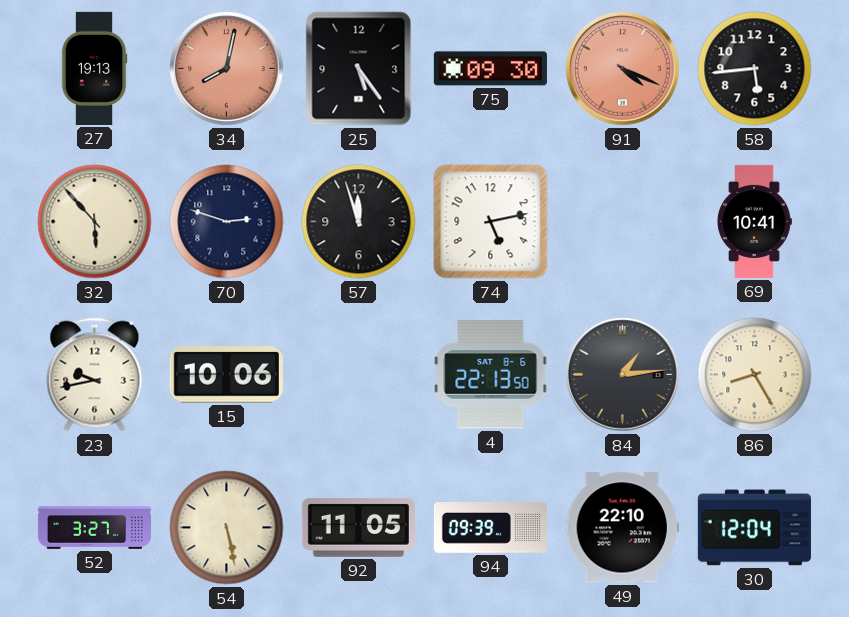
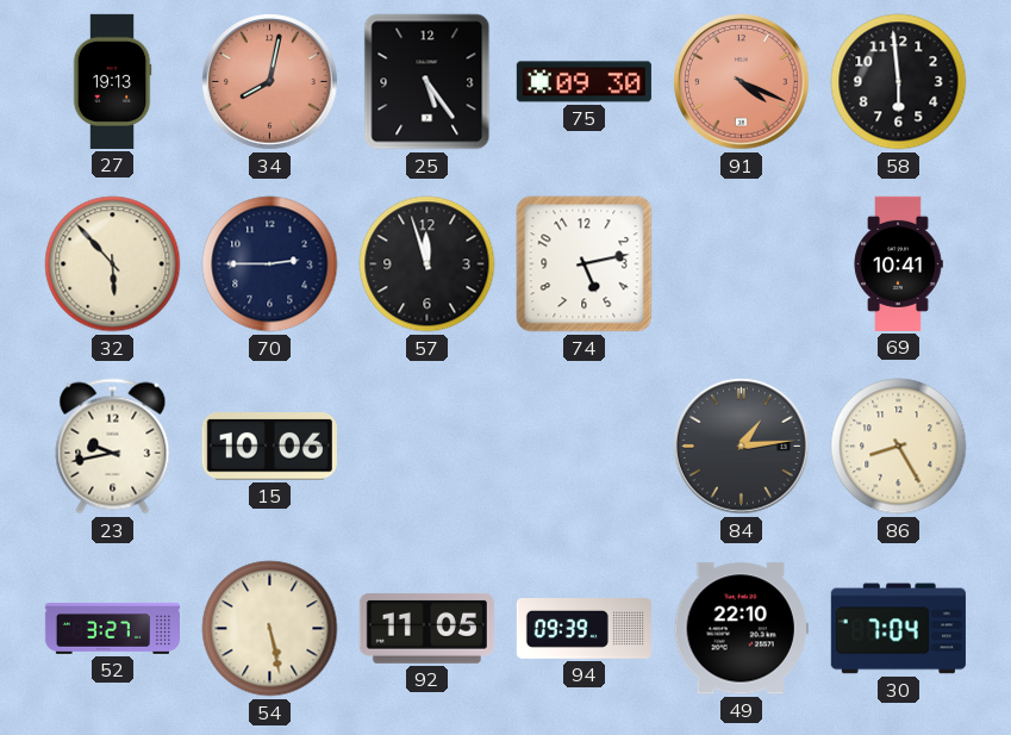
58: 5:44 -> 5:59
70: 2:48 -> 2:45
4: 22:13 -> none
30: 12:04 -> 7:04
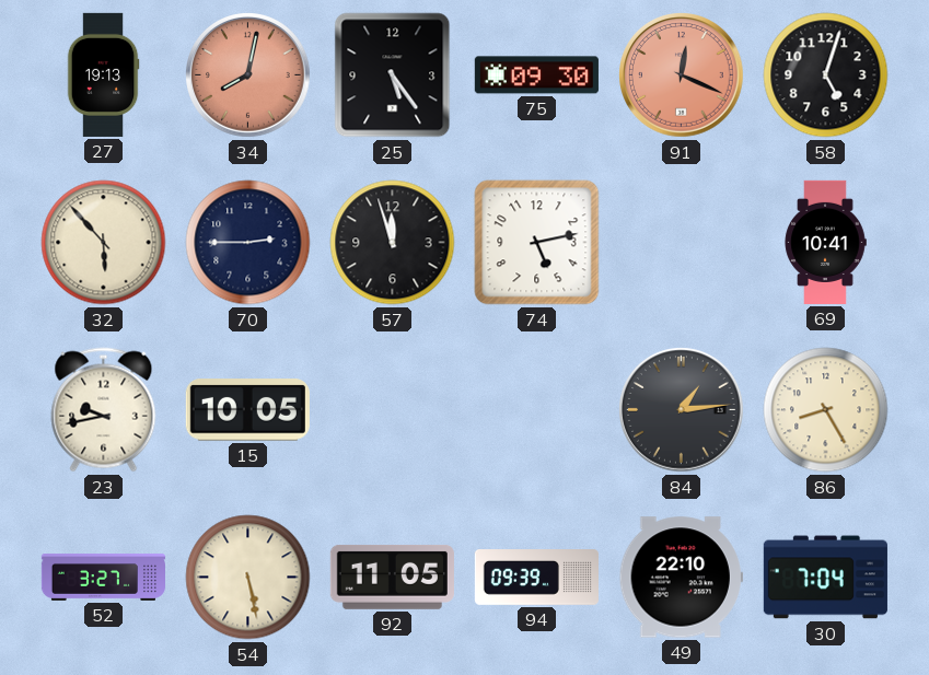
91: 4:19 -> 12:19
58: 5:59 -> 5:03
15: 10:06 -> 10:05
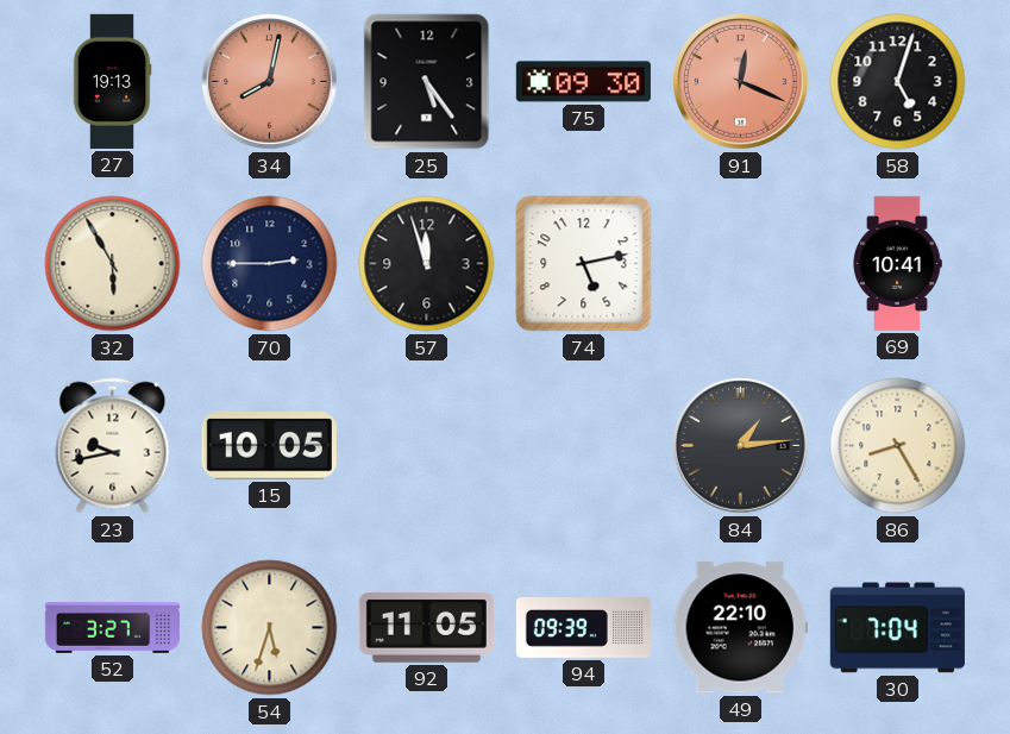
32: 5:53 -> 5:55
54: 5:28 -> 5:33
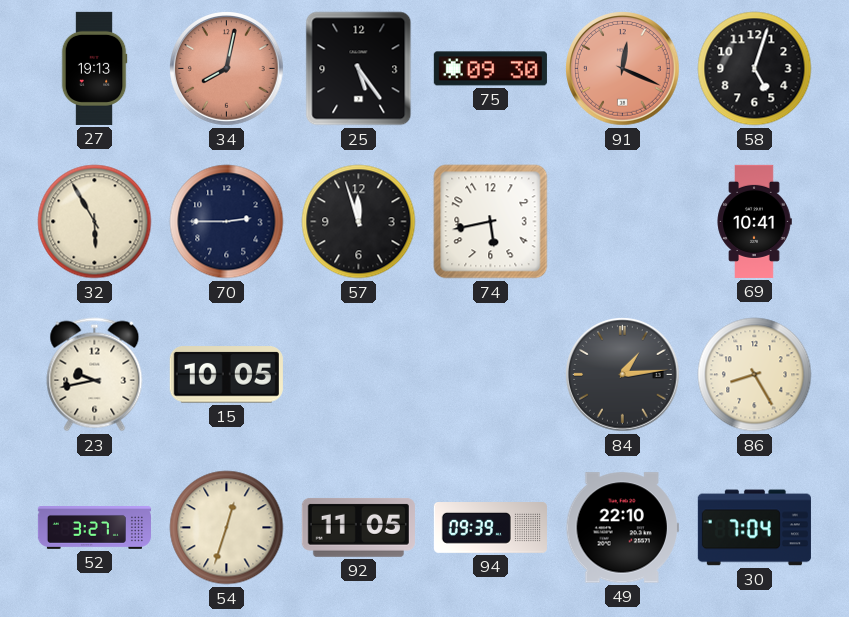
74: 5:13 -> 5:43
54: 5:33 -> 12:33
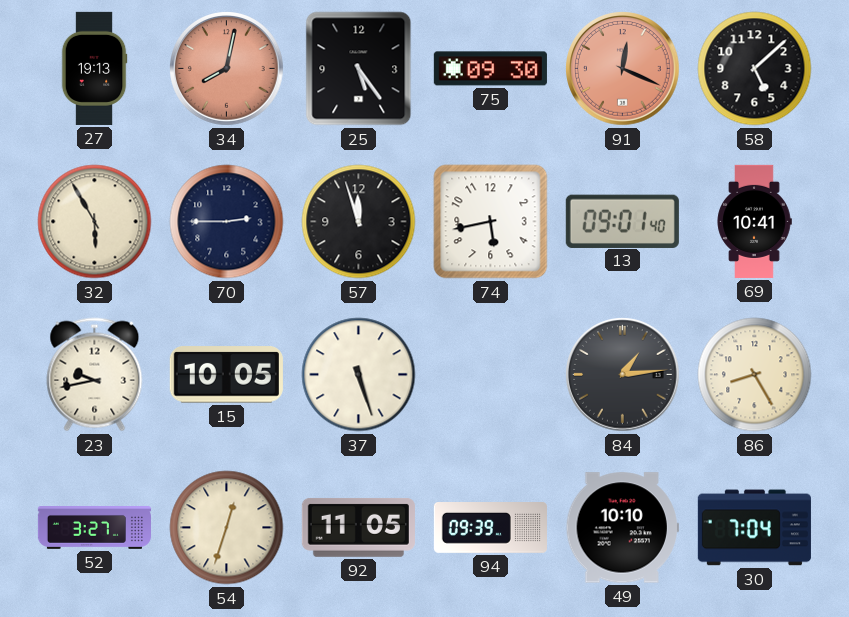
58: 5:03 -> 5:08
13: none -> 09:01
37: none -> 5:27
49: 22:10 -> 10:10
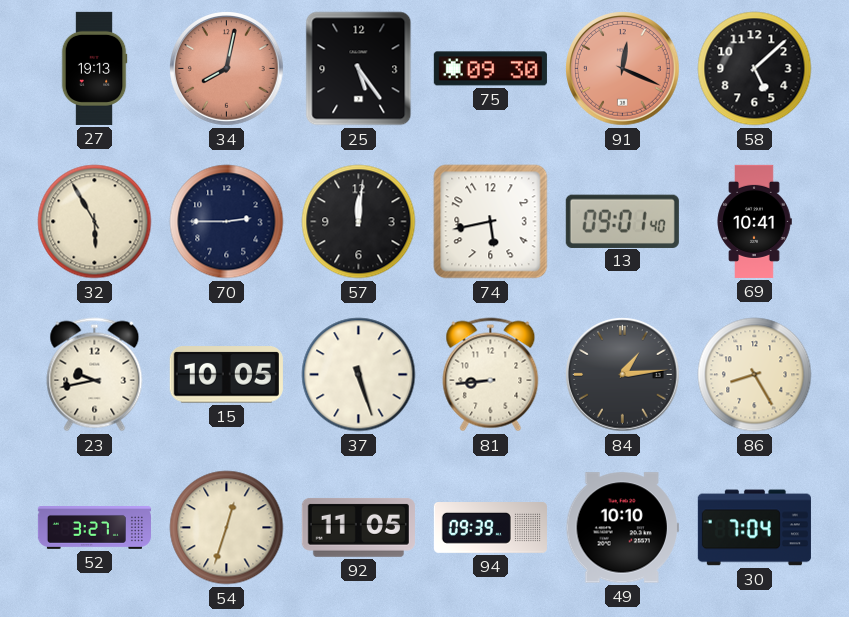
57: 11:57 -> 12:01
81: none -> 8:44
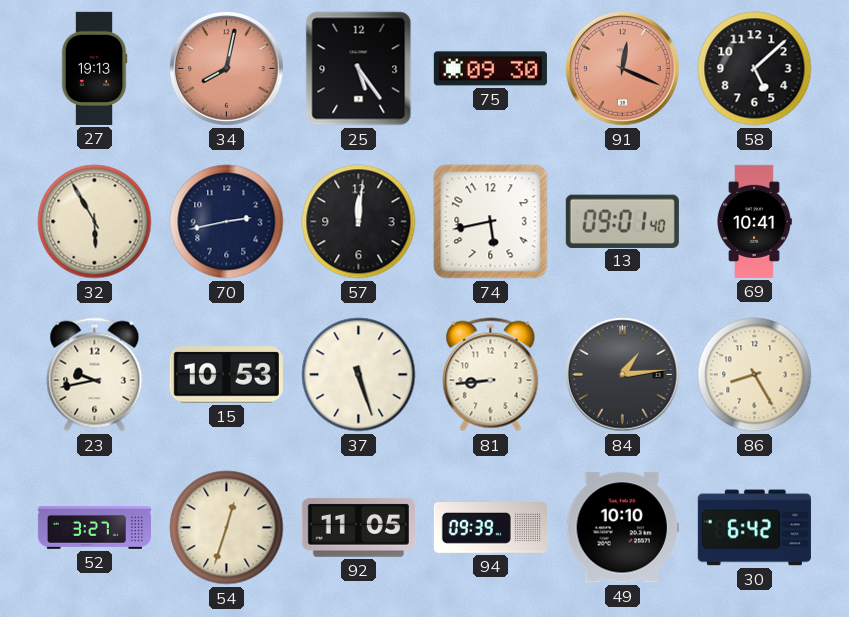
70: 2:45 -> 2:43
15: 10:05 -> 10:53
30: 7:04 -> 6:42
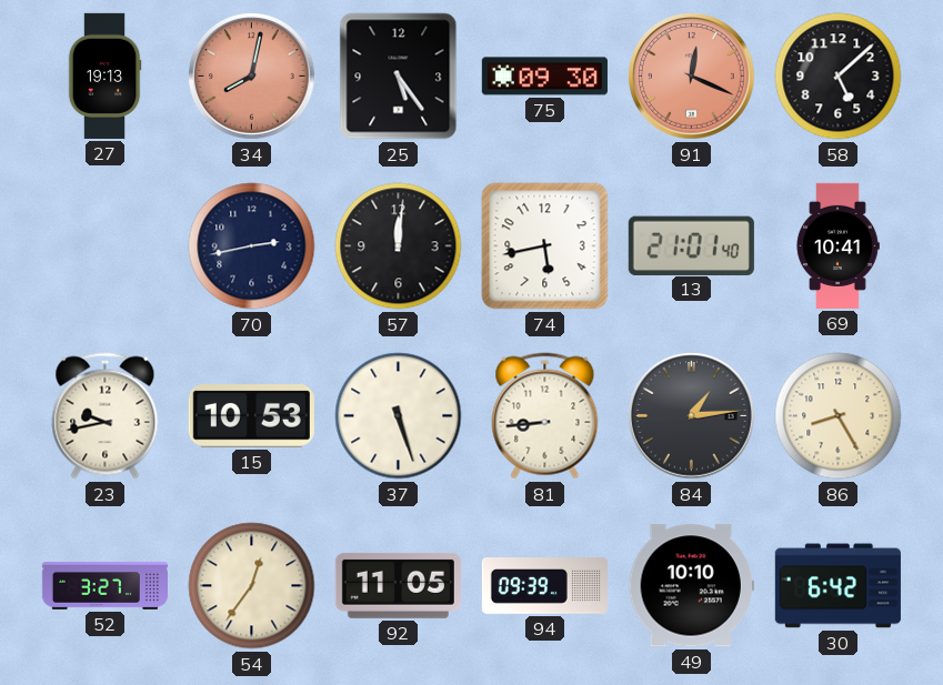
32: 5:55 -> none
13: 09:01 -> 21:01
54: 12:33 -> 12:36
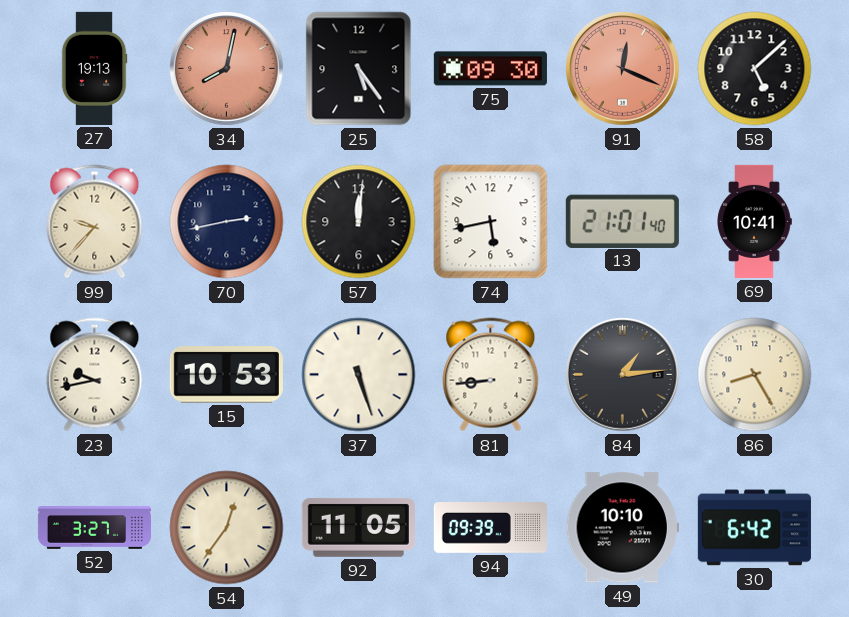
99: none -> 9:37
